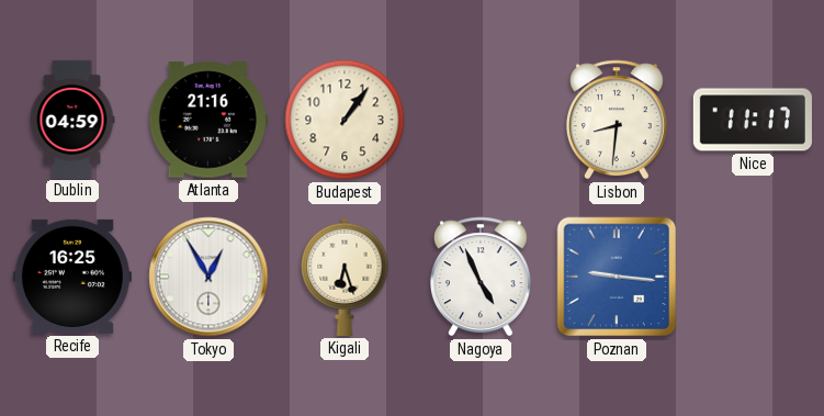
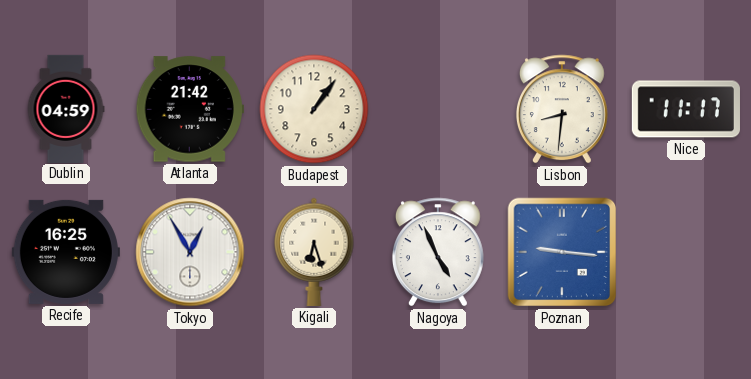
Atlanta: 21:16 -> 21:42
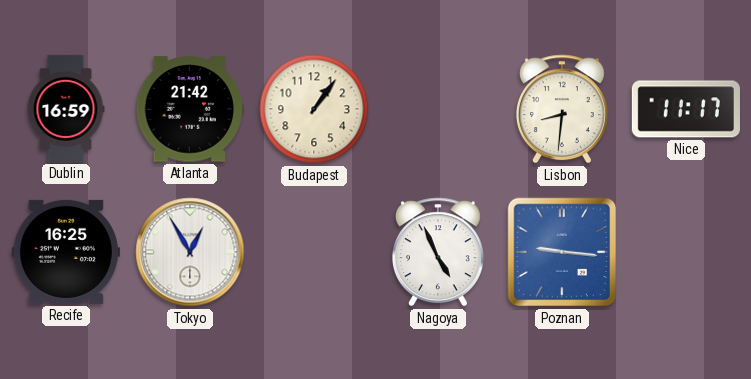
Dublin: 04:59 -> 16:59
Kigali: 6:27 -> none
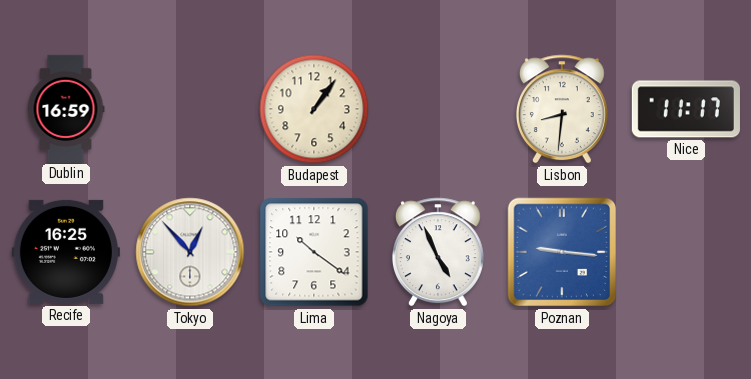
Atlanta: 21:42 -> none
Tokyo: 12:55 -> 12:53
Lima: none -> 10:21
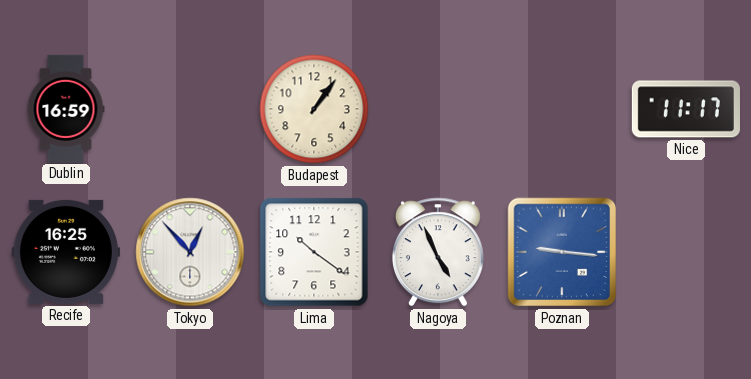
Lisbon: 8:31 -> none
